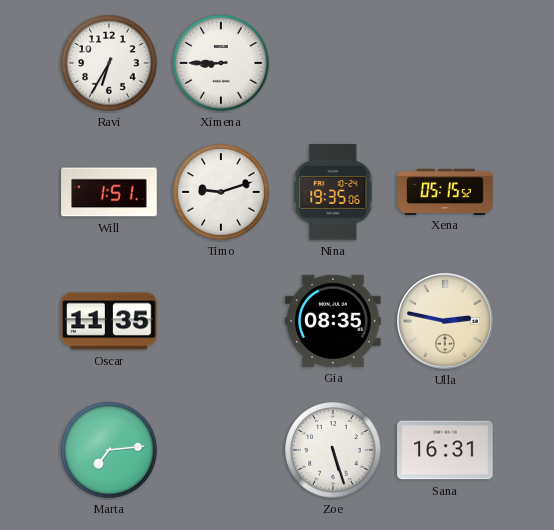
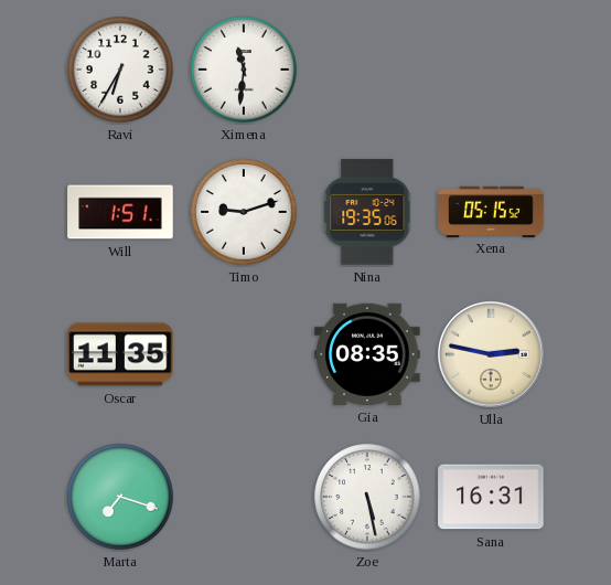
Ximena: 8:45 -> 11:31
Marta: 7:14 -> 7:18
Zoe: 5:27 -> 5:28
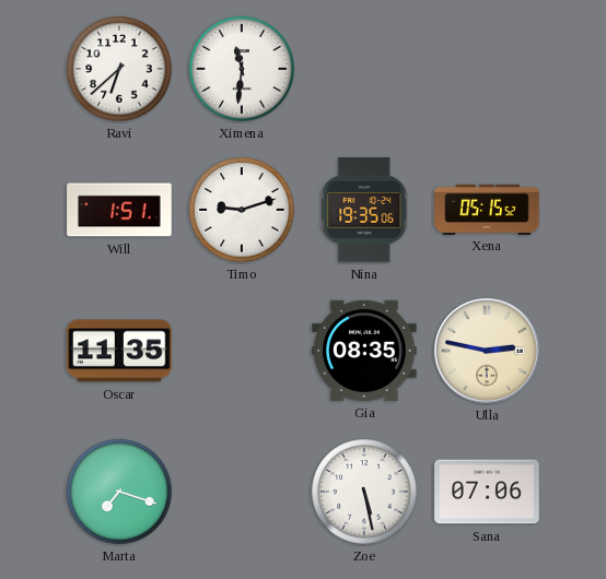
Ravi: 6:35 -> 6:38
Sana: 16:31 -> 07:06
